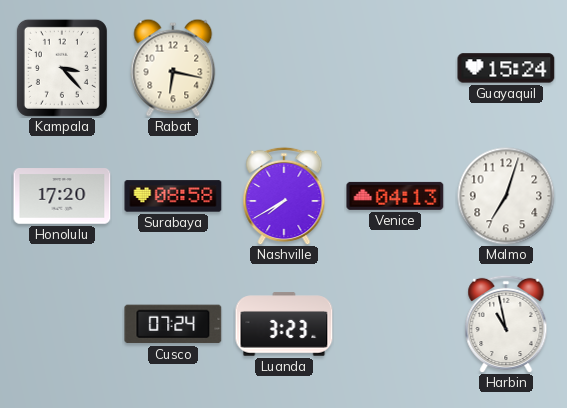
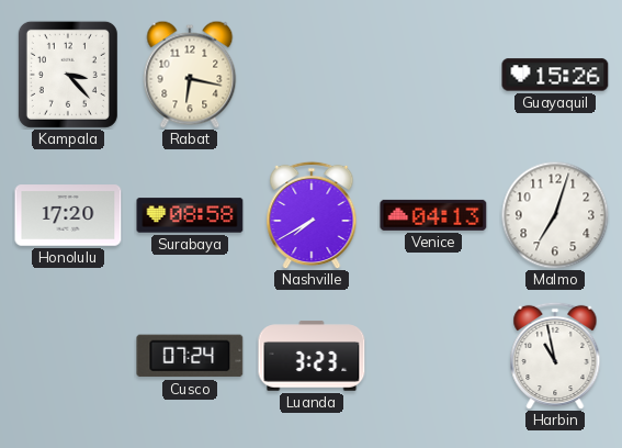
Guayaquil: 15:24 -> 15:26
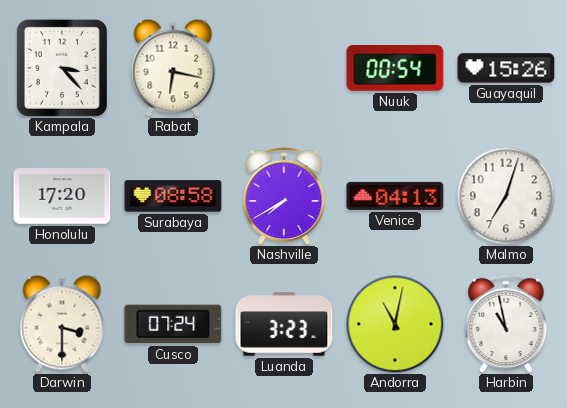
Nuuk: none -> 00:54
Darwin: none -> 3:30
Andorra: none -> 11:02
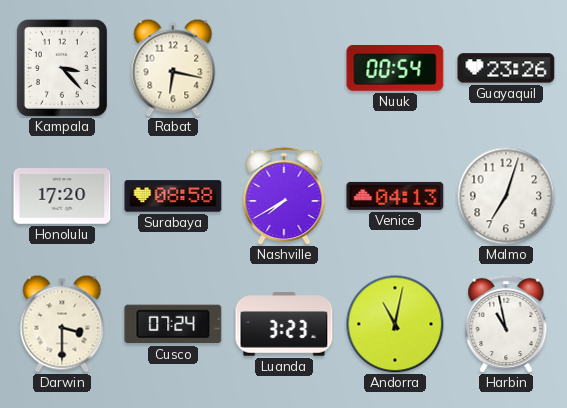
Guayaquil: 15:26 -> 23:26
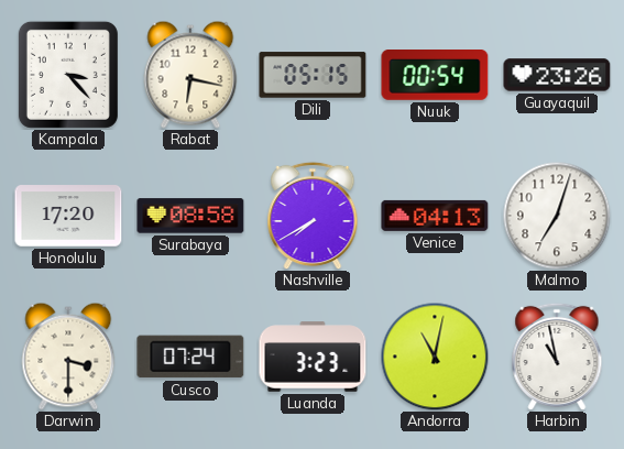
Dili: none -> 05:15
